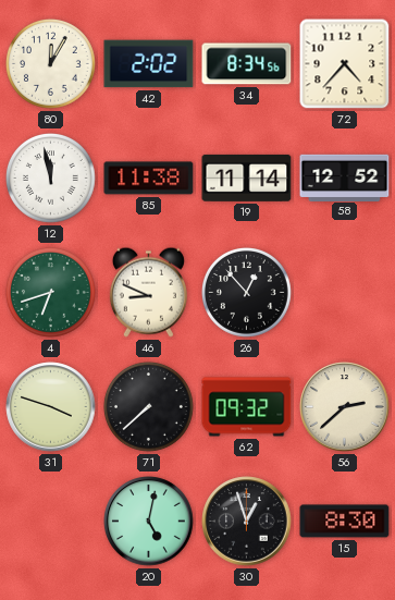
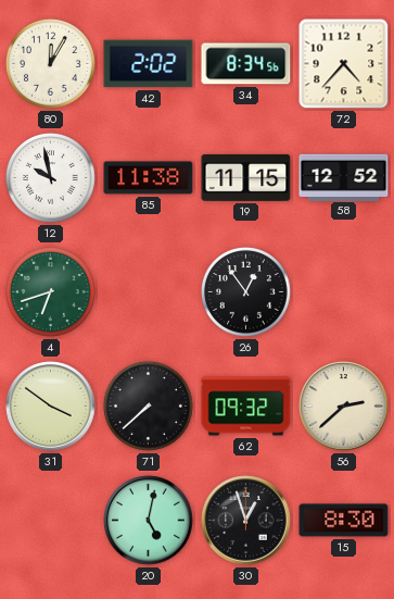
12: 11:58 -> 9:58
19: 11:14 -> 11:15
46: 8:49 -> none
26: 12:53 -> 12:54
31: 3:48 -> 3:51
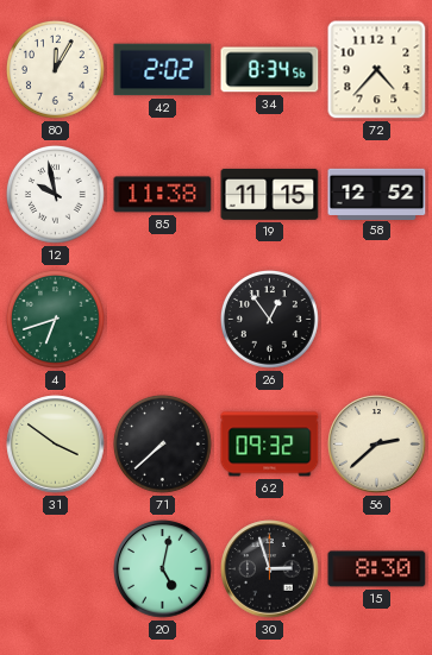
30: 12:57 -> 2:57
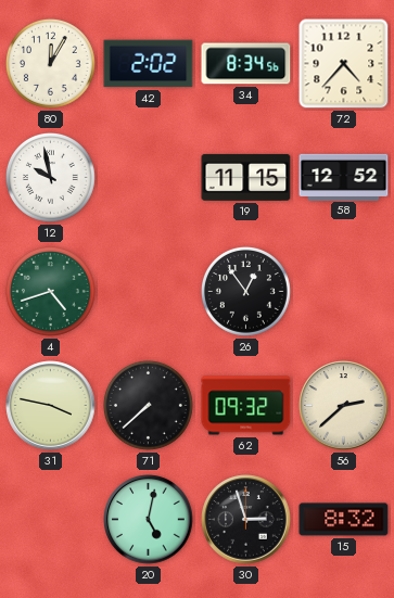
85: 11:38 -> none
4: 6:42 -> 4:42
31: 3:51 -> 3:47
15: 8:30 -> 8:32
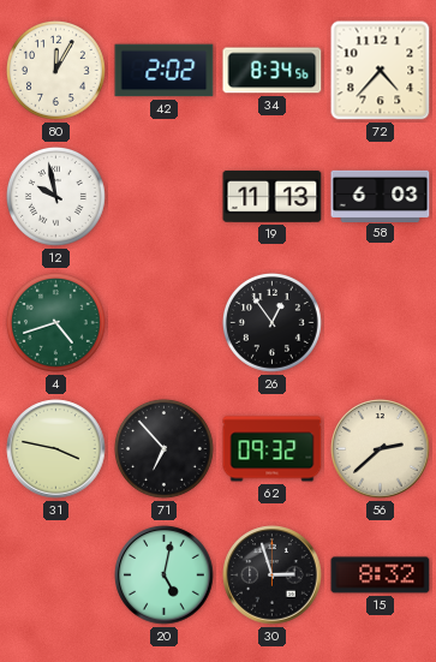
19: 11:15 -> 11:13
58: 12:52 -> 6:03
71: 7:38 -> 6:53
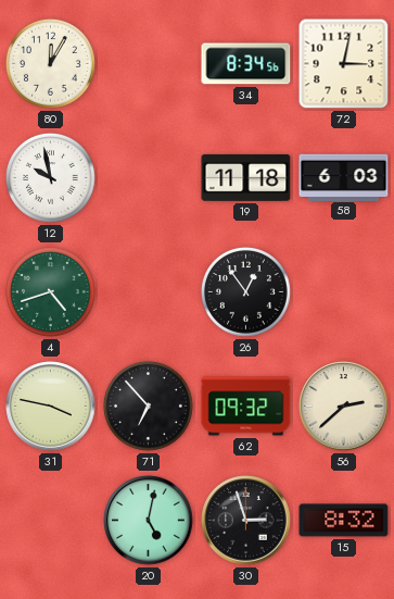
42: 2:02 -> none
72: 4:37 -> 3:02
19: 11:13 -> 11:18
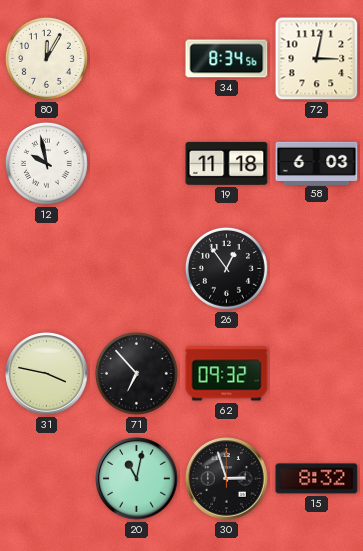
4: 4:42 -> none
56: 2:38 -> none
20: 5:02 -> 11:02
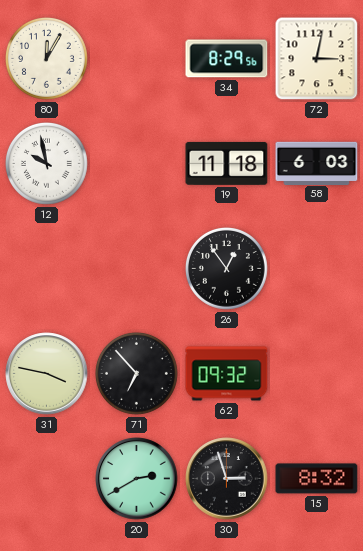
34: 8:34 -> 8:29
20: 11:02 -> 2:40
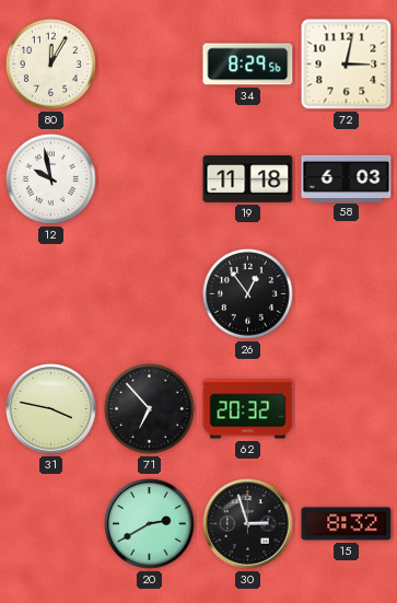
62: 09:32 -> 20:32
